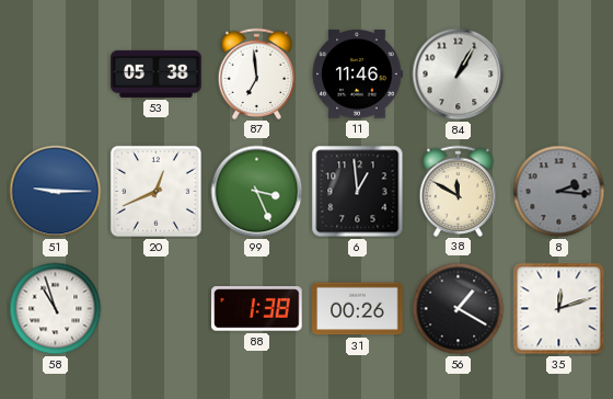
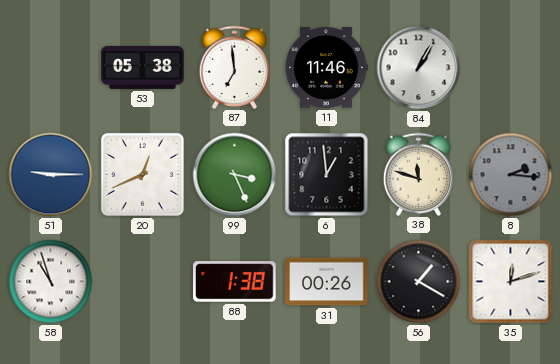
38: 11:50 -> 11:48
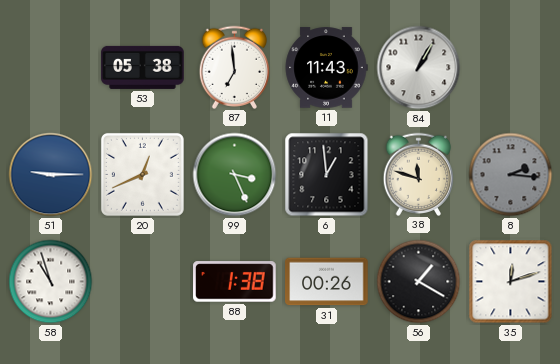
11: 11:46 -> 11:43
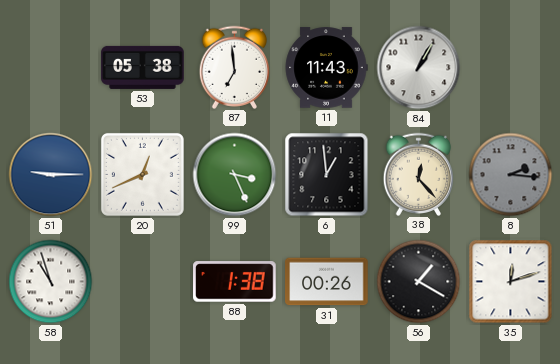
38: 11:48 -> 12:23
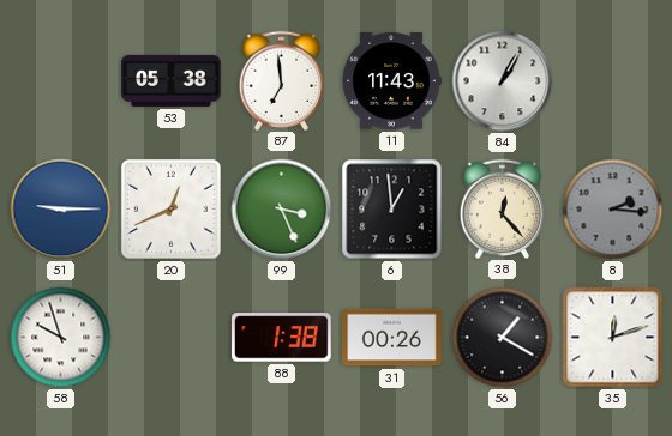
58: 10:57 -> 9:57
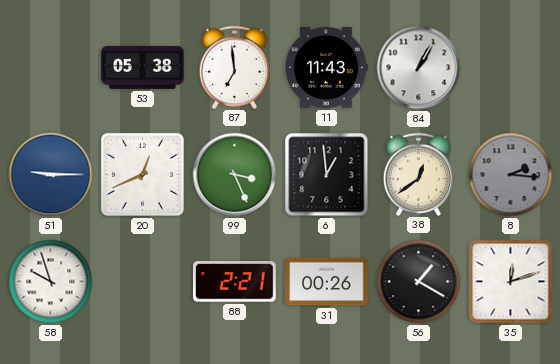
38: 12:23 -> 12:39
88: 1:38 -> 2:21
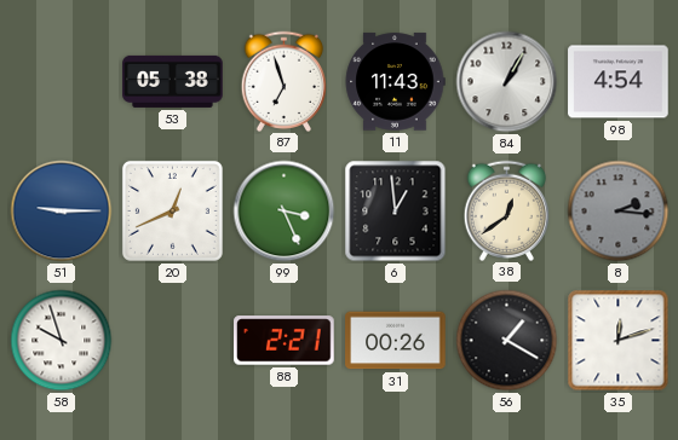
87: 6:59 -> 6:57
98: none -> 4:54
